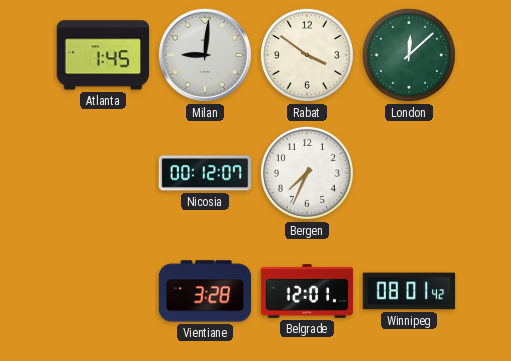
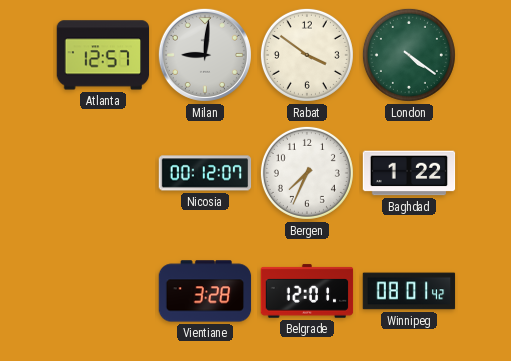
Atlanta: 1:45 -> 12:57
London: 12:08 -> 4:21
Baghdad: none -> 1:22
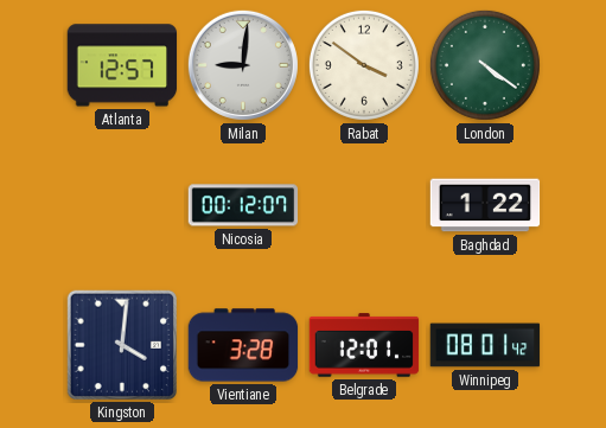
Bergen: 7:34 -> none
Kingston: none -> 4:01
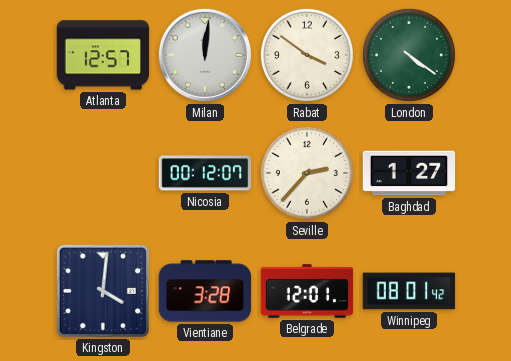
Milan: 9:01 -> 12:01
Seville: none -> 2:37
Baghdad: 1:22 -> 1:27
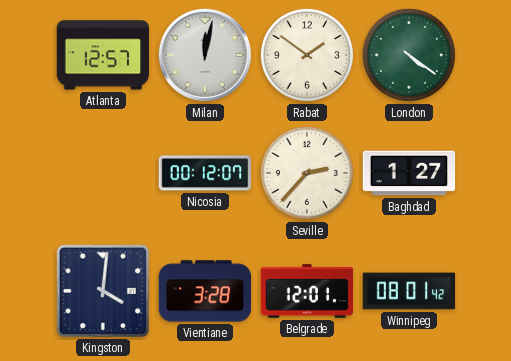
Milan: 12:01 -> 12:02
Rabat: 3:51 -> 1:51
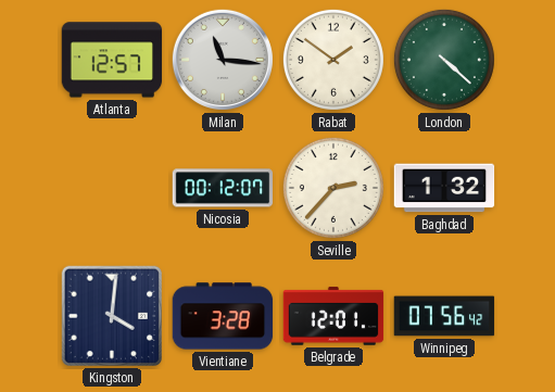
Milan: 12:02 -> 11:16
London: 4:21 -> 4:22
Baghdad: 1:27 -> 1:32
Winnipeg: 08:01 -> 07:56
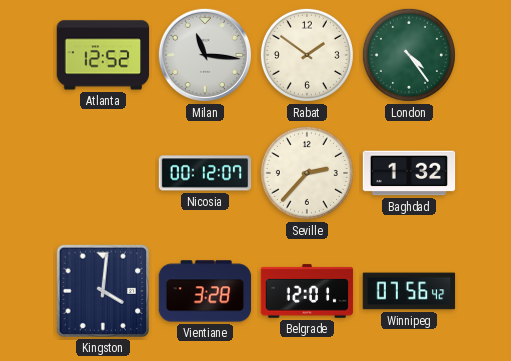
Atlanta: 12:57 -> 12:52
London: 4:22 -> 4:24
